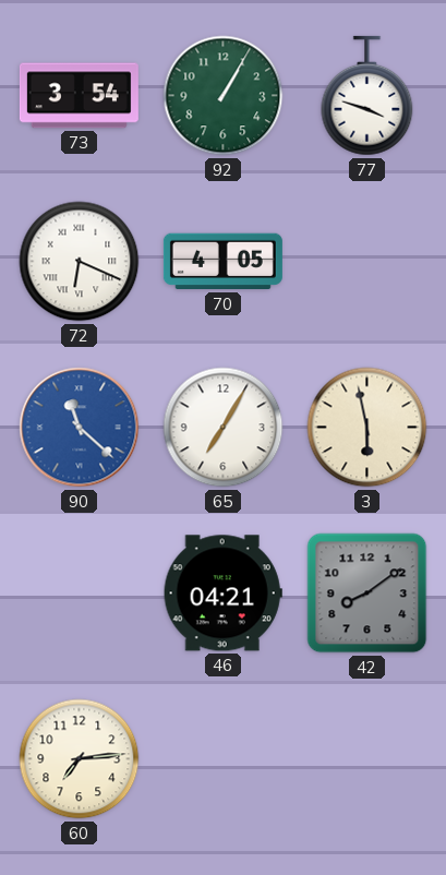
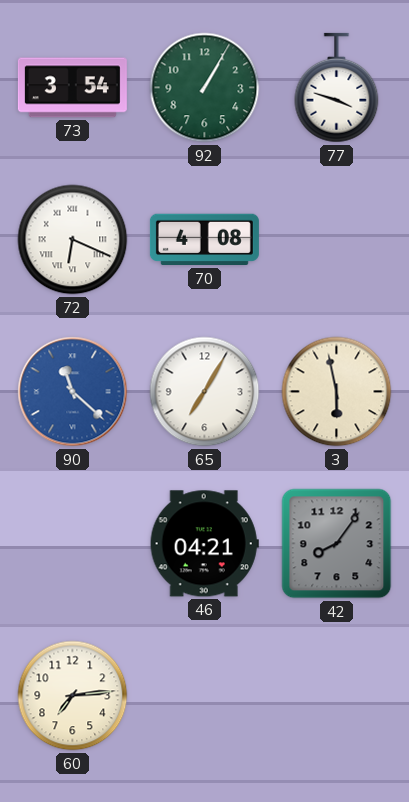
70: 4:05 -> 4:08
42: 8:09 -> 8:06
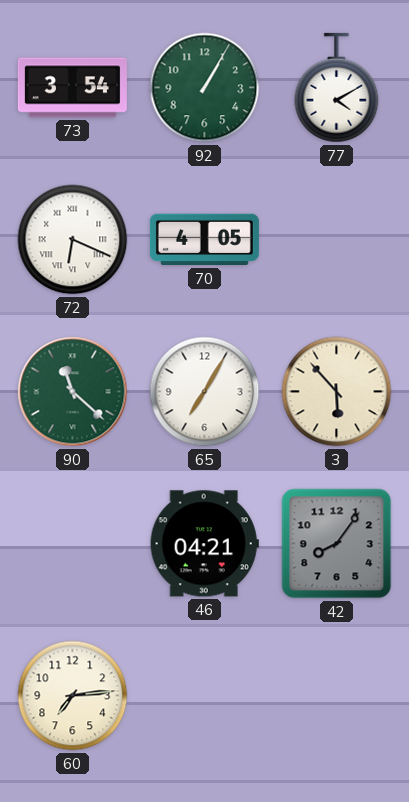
77: 3:48 -> 4:10
70: 4:08 -> 4:05
90 dial: blue -> green
3: 5:58 -> 5:53
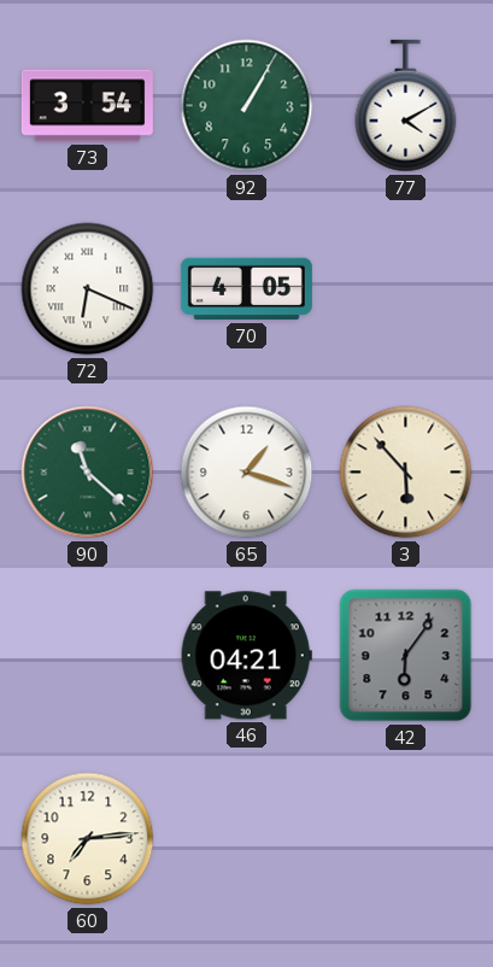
65: 7:05 -> 1:18
42: 8:06 -> 6:06
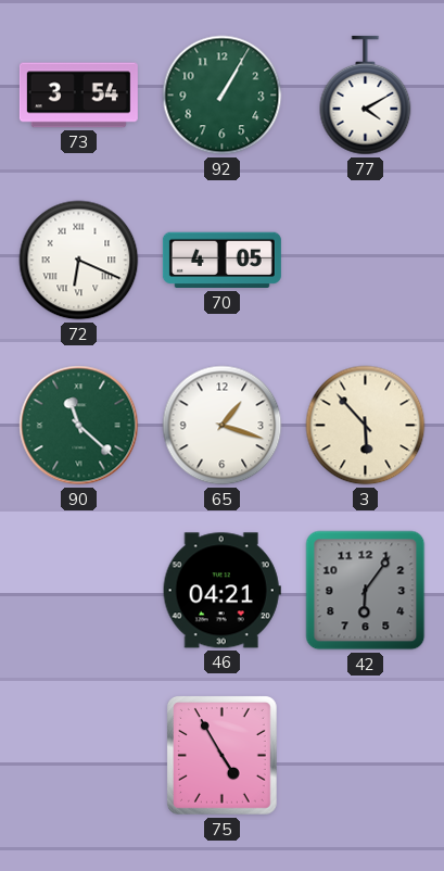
60: 7:14 -> none
75: none -> 4:55
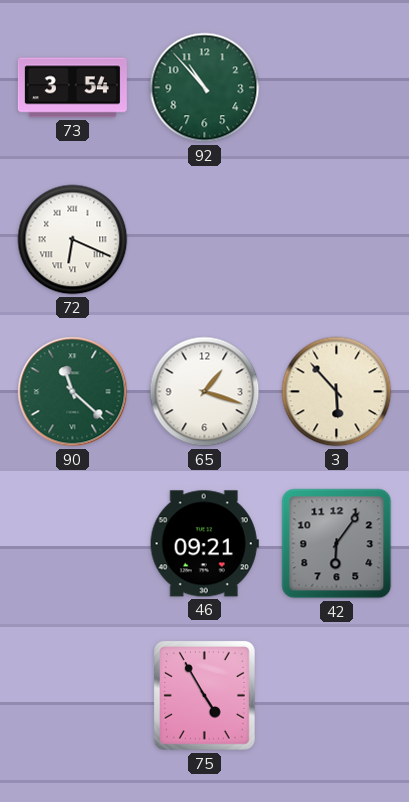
92: 1:05 -> 10:53
77: 4:10 -> none
70: 4:05 -> none
46: 04:21 -> 09:21
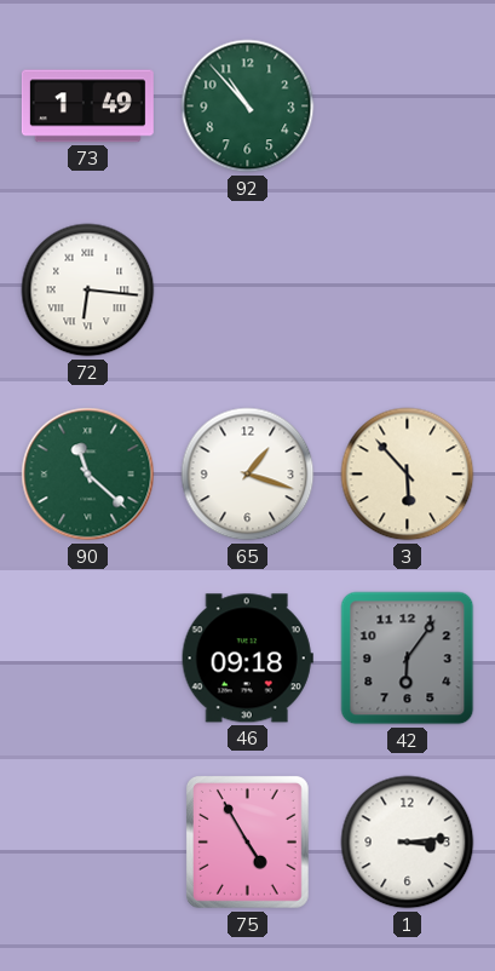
73: 3:54 -> 1:49
72: 6:19 -> 6:16
46: 09:21 -> 09:18
1: none -> 3:14
